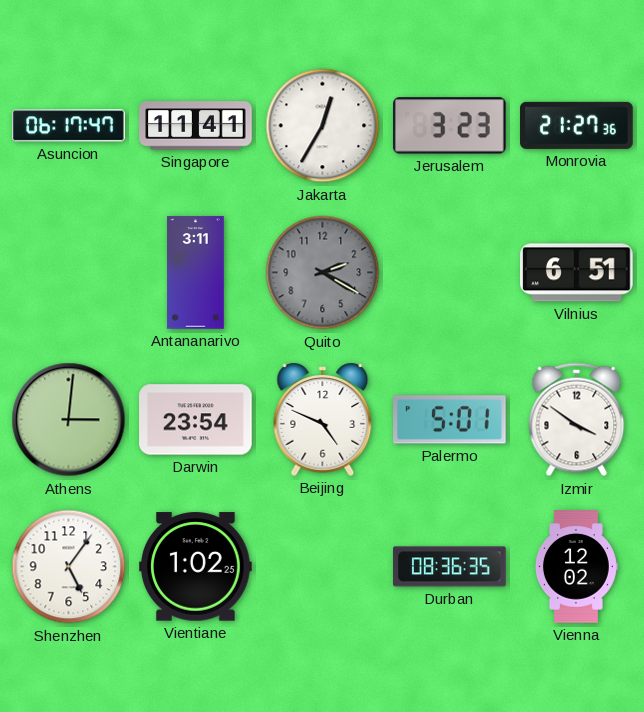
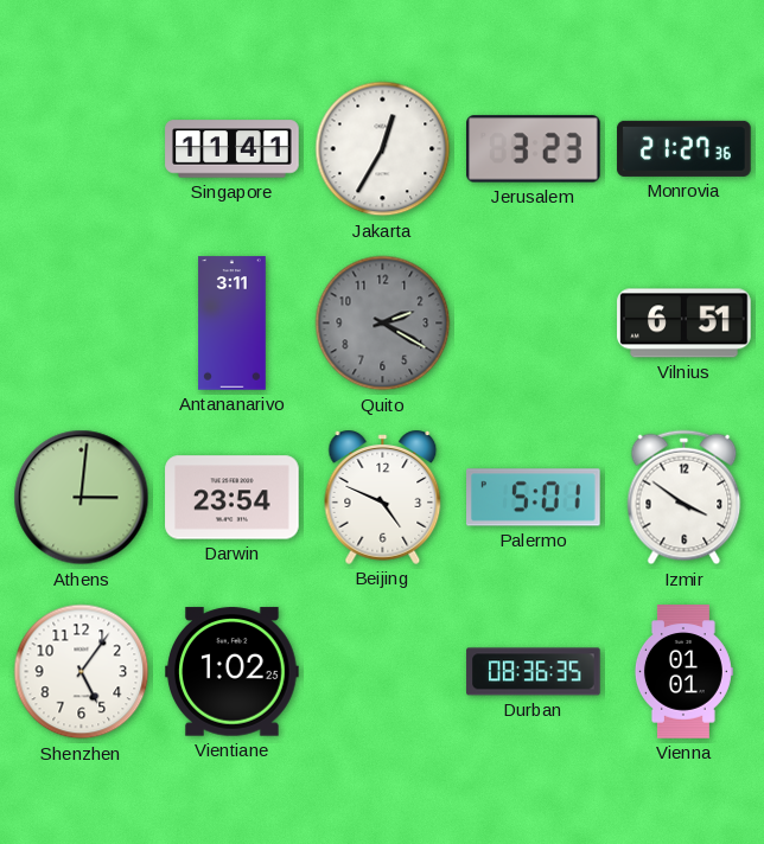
Asuncion: 06:17 -> none
Vienna: 12:02 -> 01:01
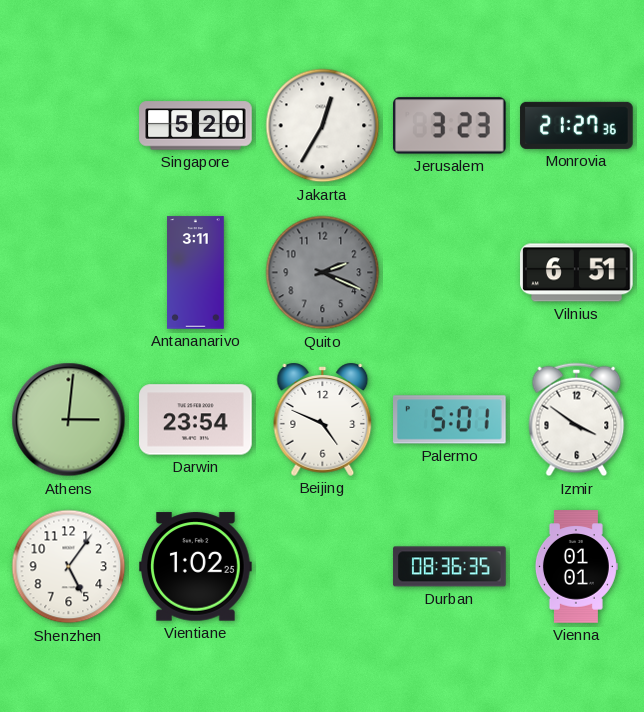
Singapore: 11:41 -> 5:20
Quito: 2:20 -> 2:19
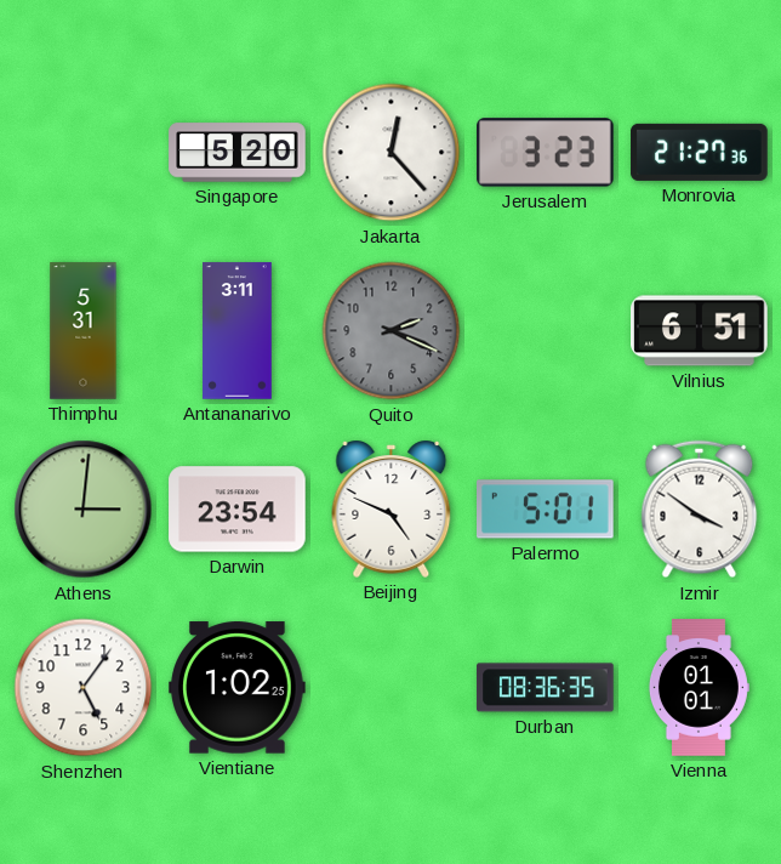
Jakarta: 12:35 -> 12:23
Thimphu: none -> 5:31
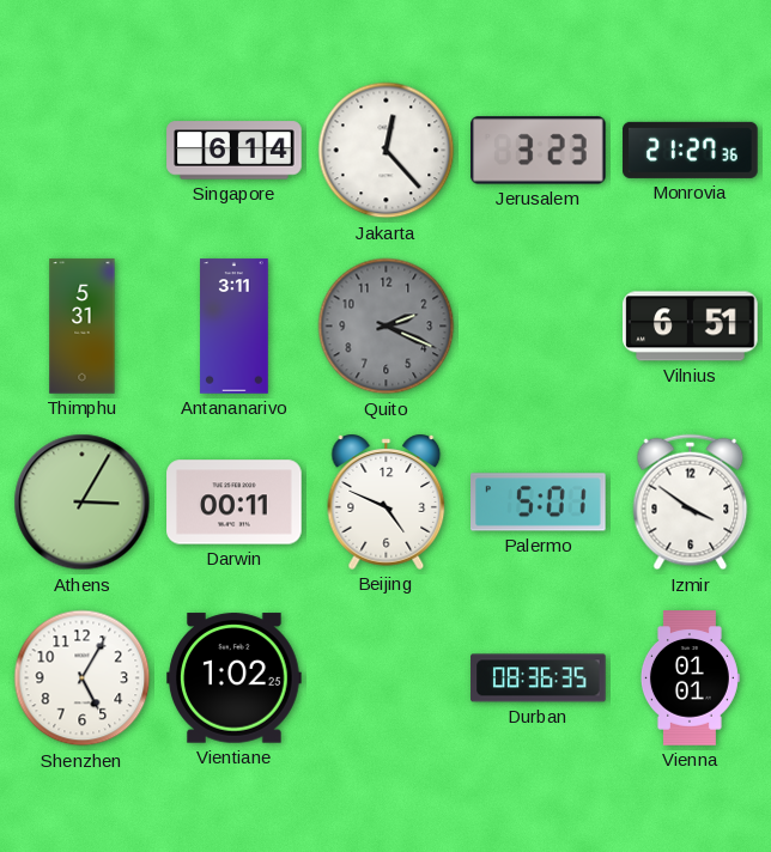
Singapore: 5:20 -> 6:14
Athens: 3:01 -> 3:05
Darwin: 23:54 -> 00:11
Shenzhen: 5:06 -> 5:05
